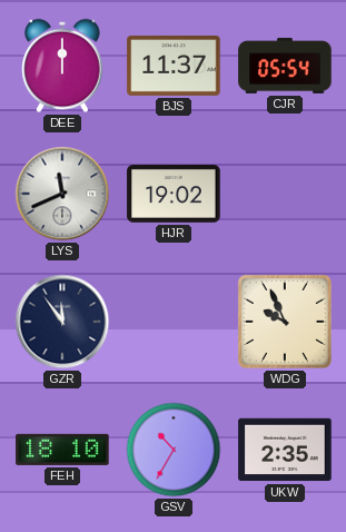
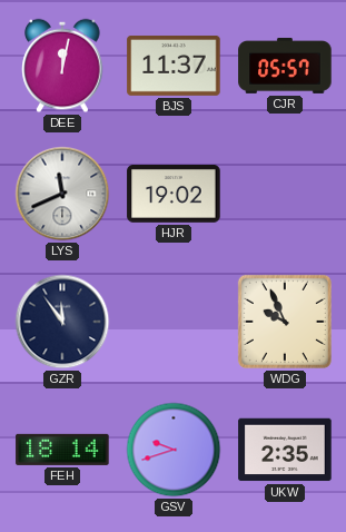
DEE: 12:00 -> 12:02
CJR: 05:54 -> 05:57
FEH: 18:10 -> 18:14
GSV: 10:35 -> 9:42
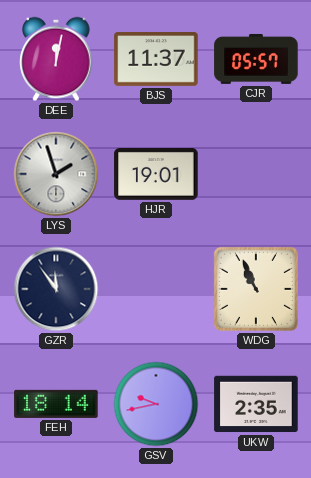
LYS: 11:41 -> 1:57
HJR: 19:02 -> 19:01
WDG: 9:56 -> 10:56
GSV: 9:42 -> 9:43
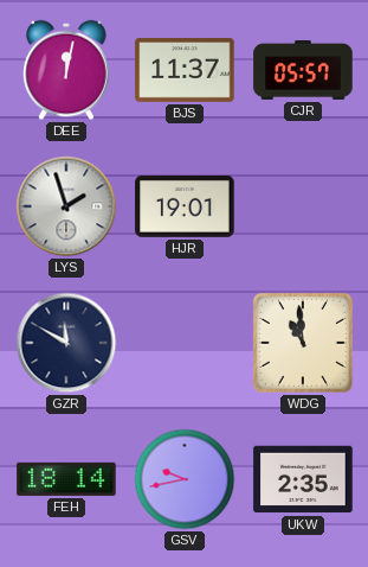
GZR: 11:54 -> 11:50
WDG: 10:56 -> 10:59
